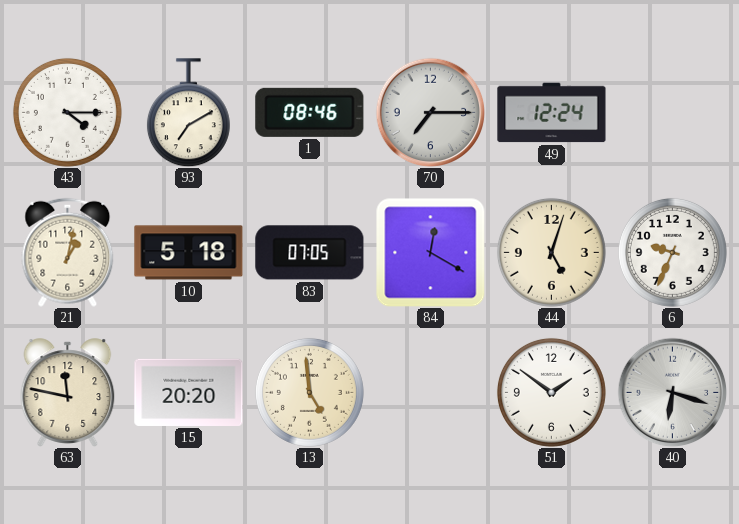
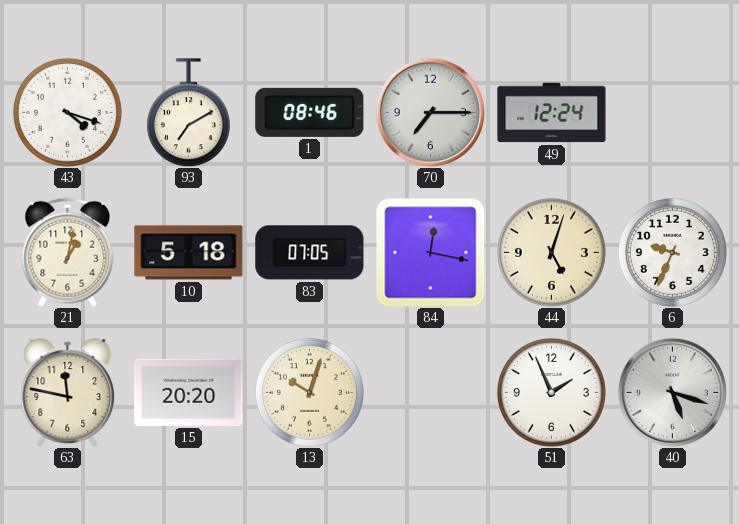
43: 4:15 -> 4:18
84: 12:20 -> 12:17
13: 4:59 -> 10:03
51: 1:51 -> 1:56
40: 6:18 -> 5:18
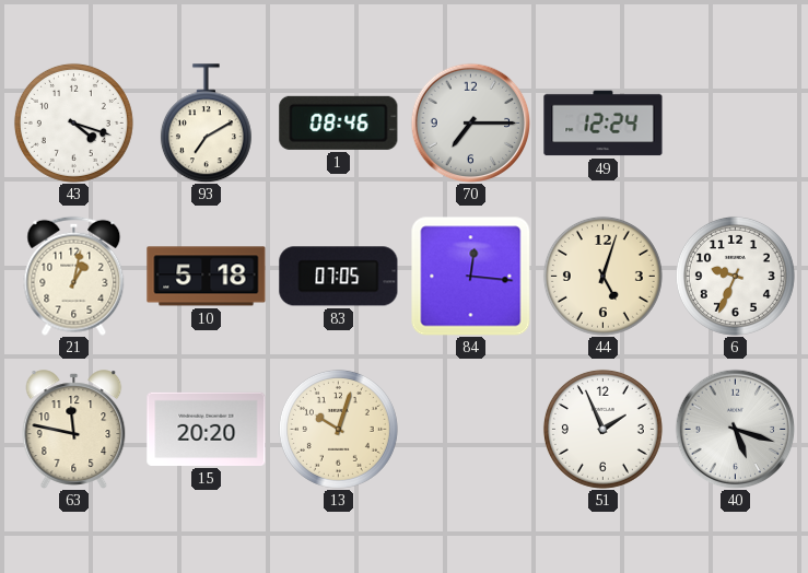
84: 12:17 -> 12:16
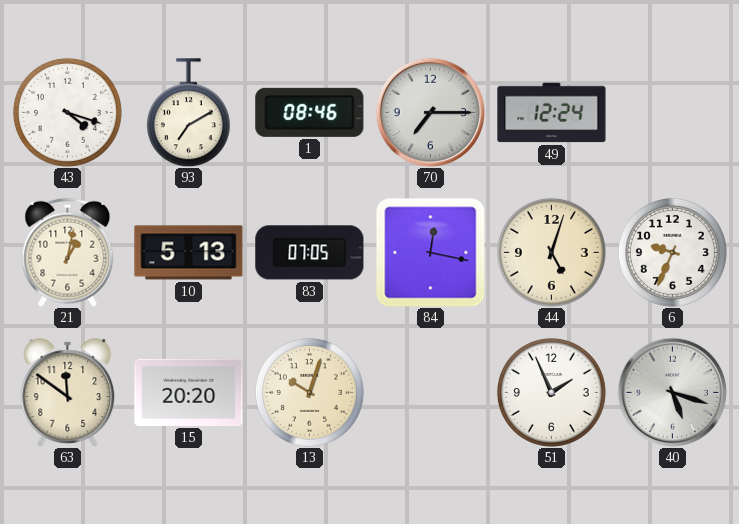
10: 5:18 -> 5:13
84: 12:16 -> 12:17
63: 11:47 -> 11:51
